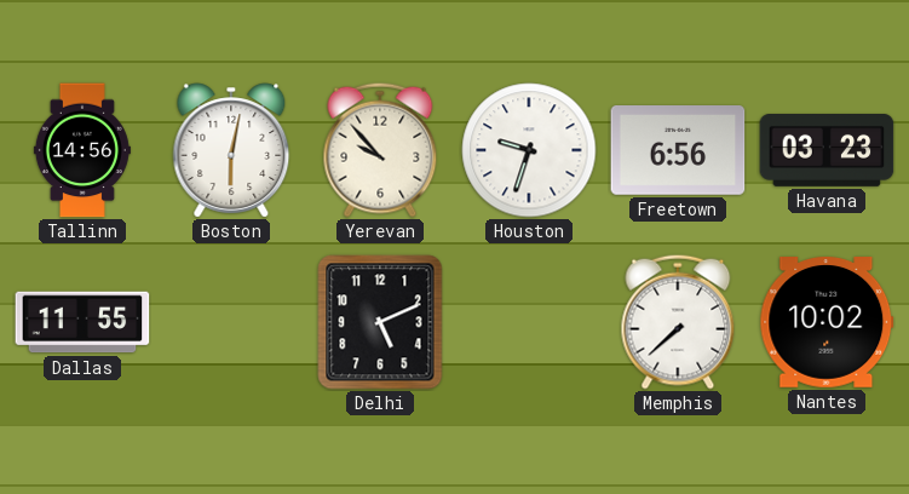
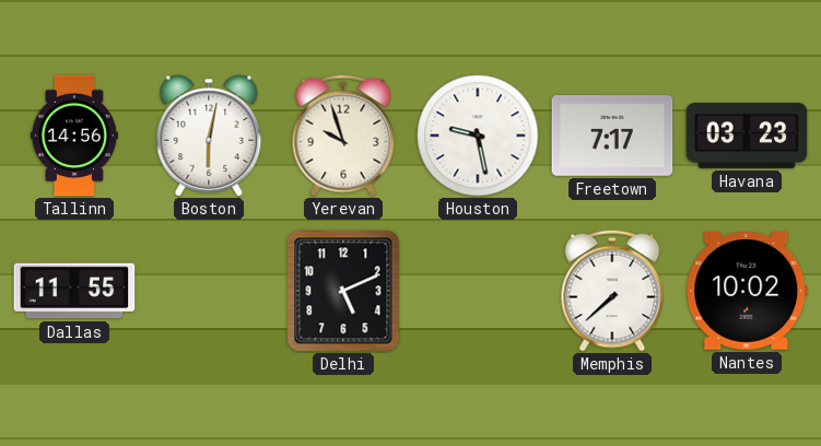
Yerevan: 9:53 -> 9:57
Houston: 9:33 -> 9:28
Freetown: 6:56 -> 7:17
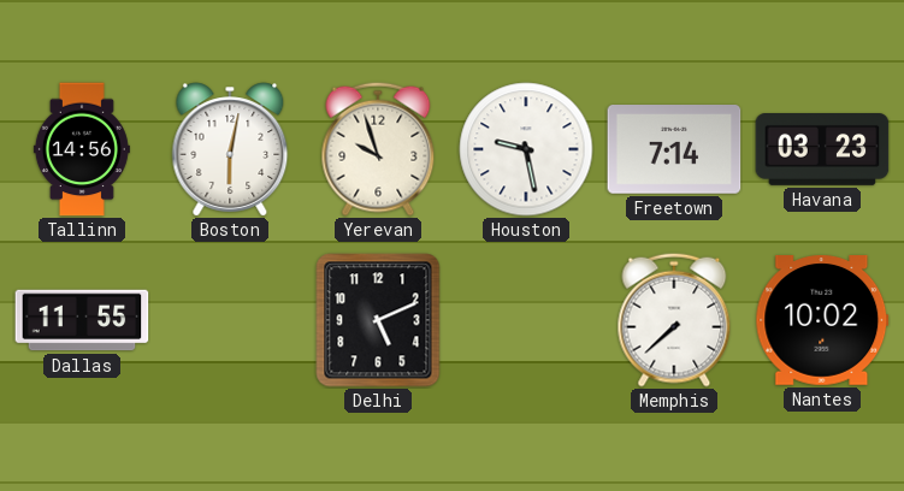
Freetown: 7:17 -> 7:14
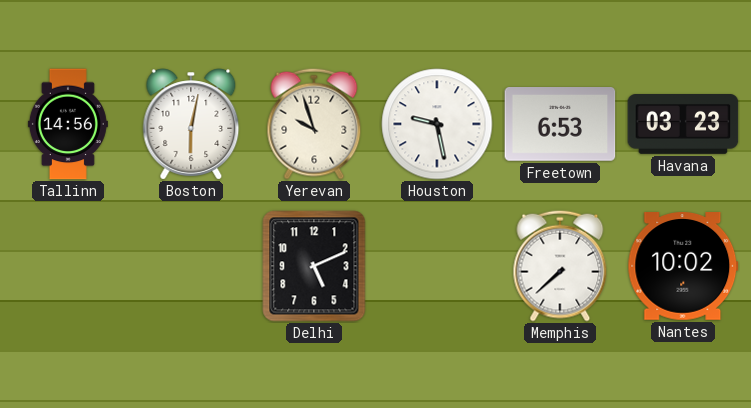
Freetown: 7:14 -> 6:53
Dallas: 11:55 -> none
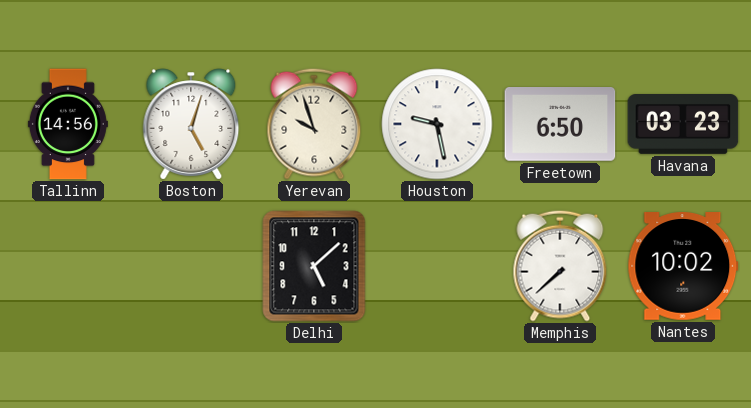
Boston: 6:02 -> 5:03
Freetown: 6:53 -> 6:50
Delhi: 5:11 -> 5:08
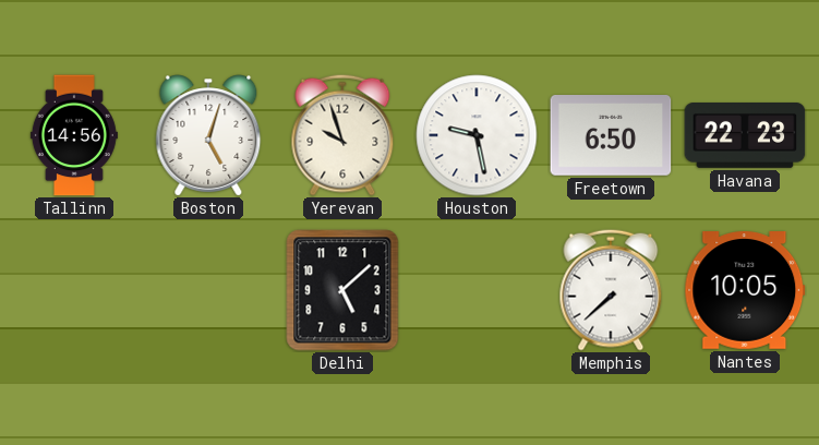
Havana: 03:23 -> 22:23
Nantes: 10:02 -> 10:05
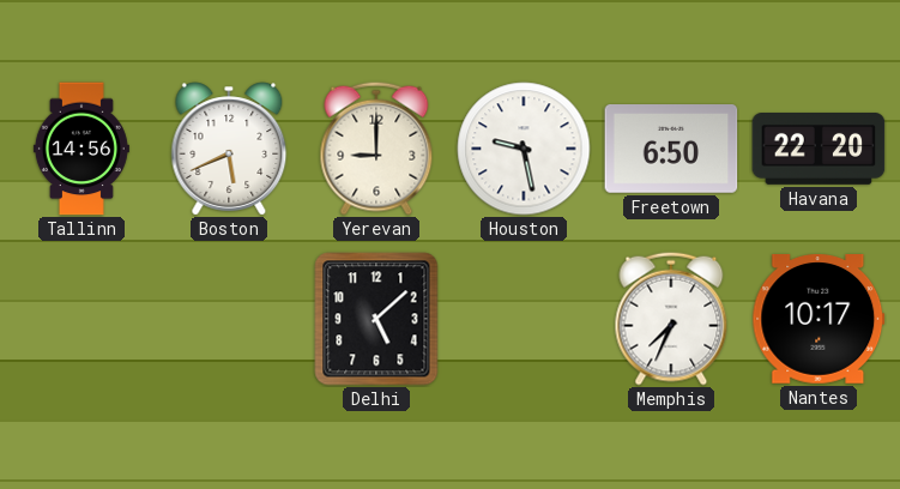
Boston: 5:03 -> 5:41
Yerevan: 9:57 -> 9:00
Havana: 22:23 -> 22:20
Memphis: 7:38 -> 7:34
Nantes: 10:05 -> 10:17
